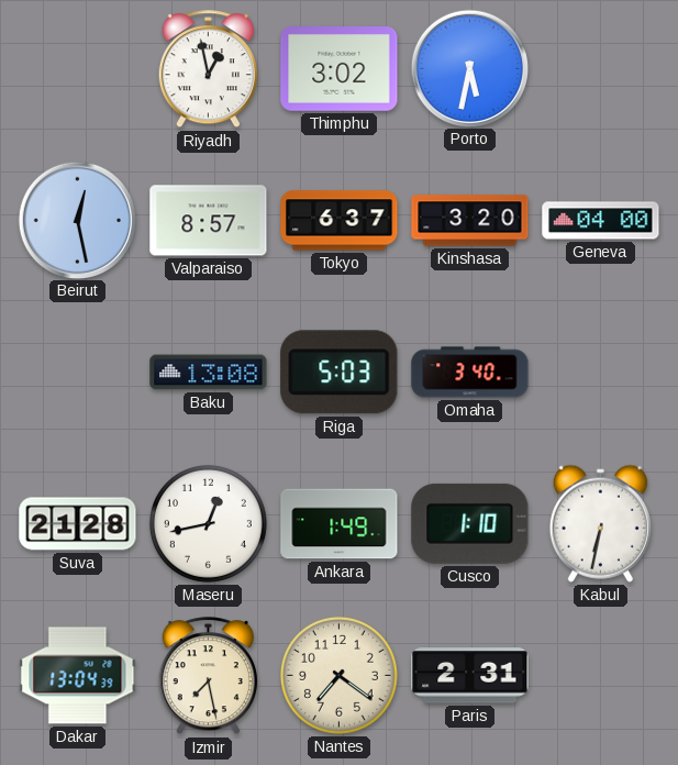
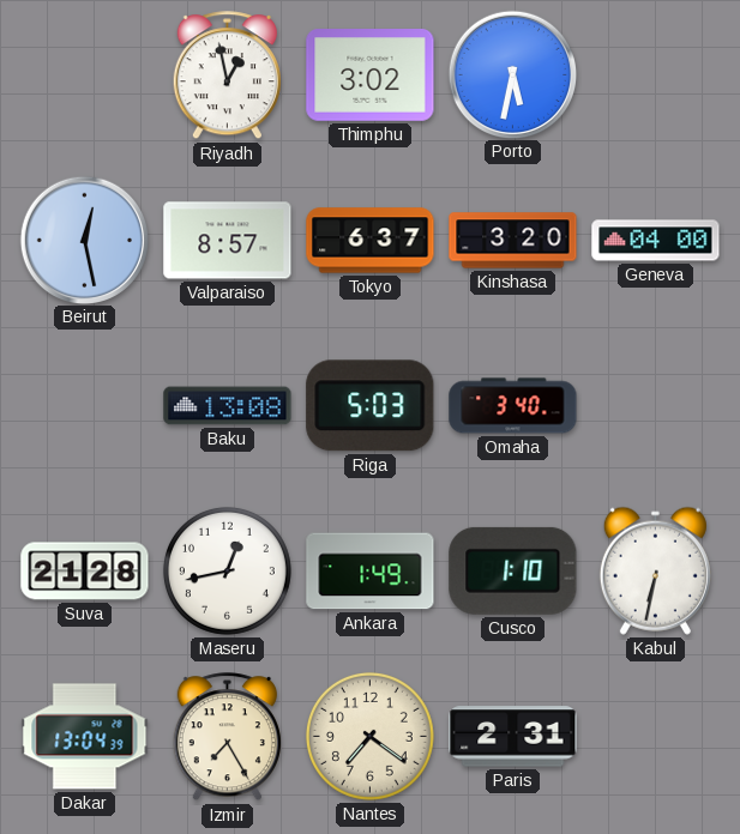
Izmir: 7:28 -> 7:25
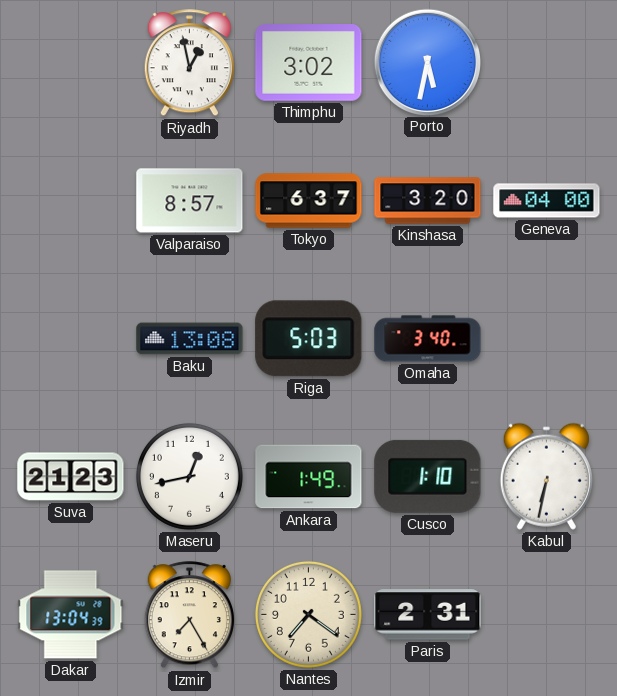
Beirut: 12:28 -> none
Suva: 21:28 -> 21:23
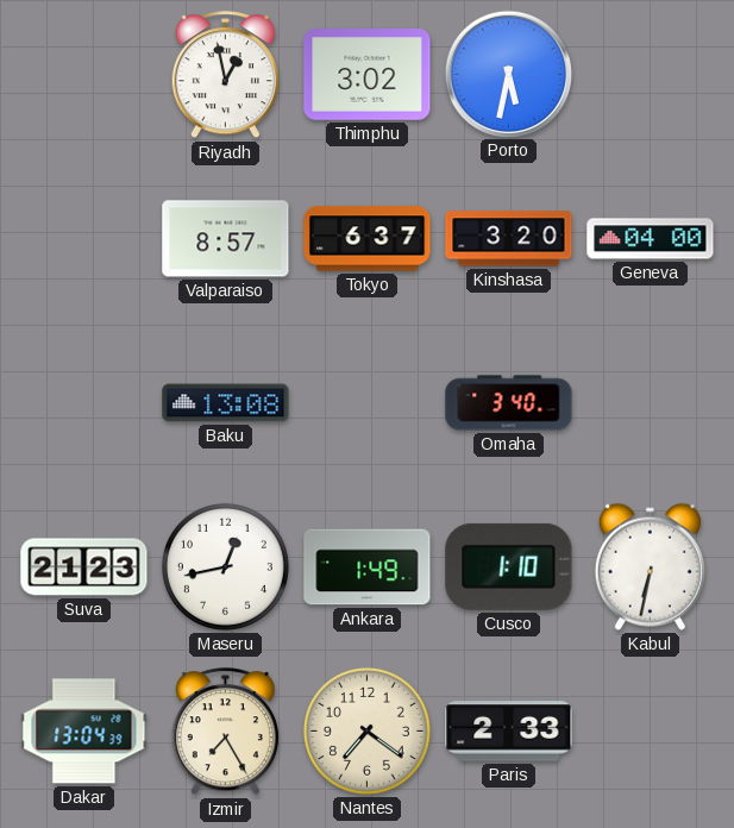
Riga: 5:03 -> none
Paris: 2:31 -> 2:33
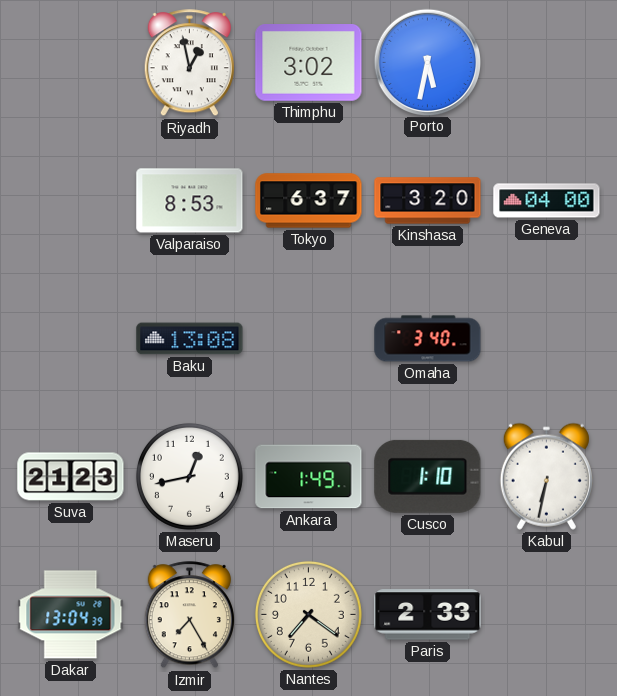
Valparaiso: 8:57 -> 8:53
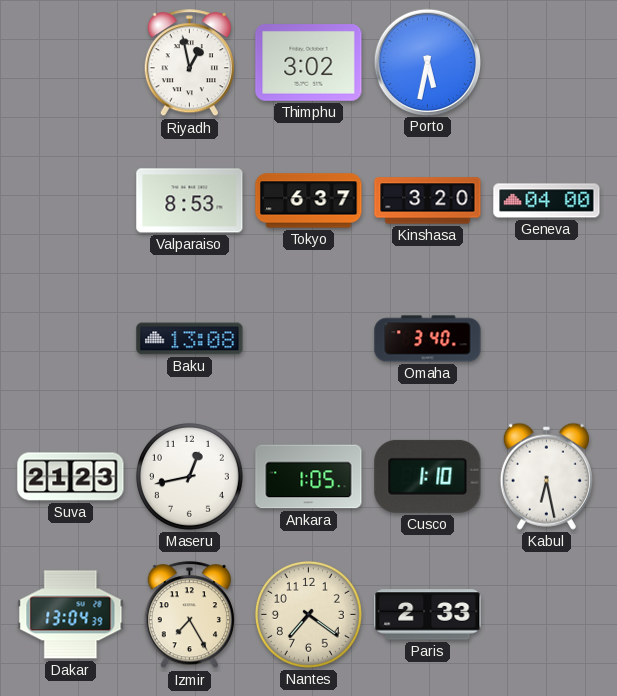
Ankara: 1:49 -> 1:05
Kabul: 6:32 -> 6:28
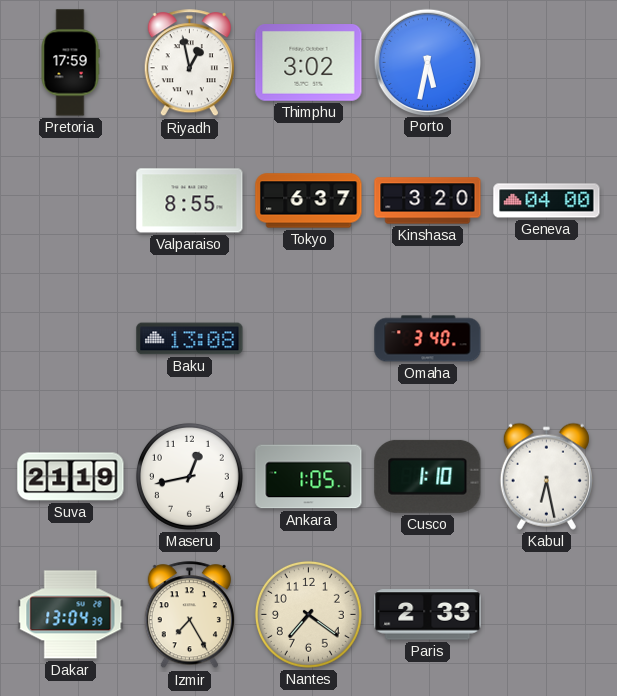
Pretoria: none -> 17:59
Valparaiso: 8:53 -> 8:55
Suva: 21:23 -> 21:19
